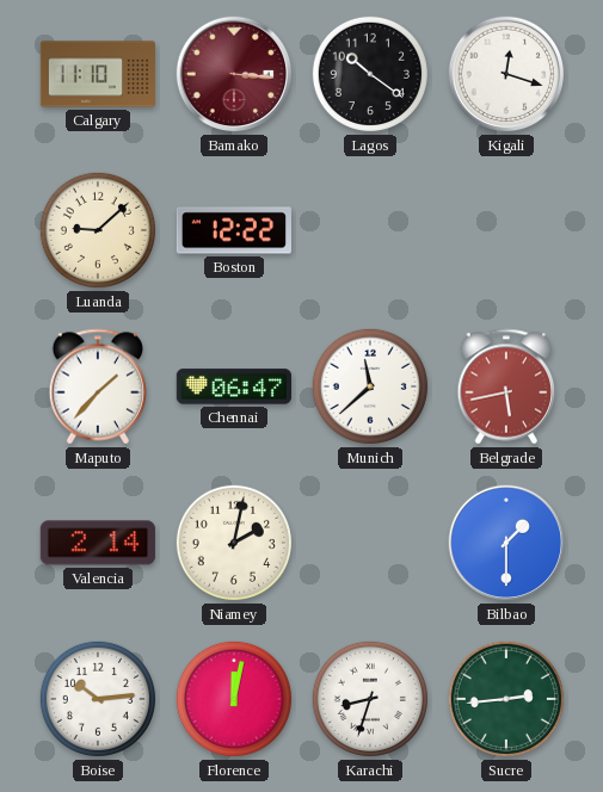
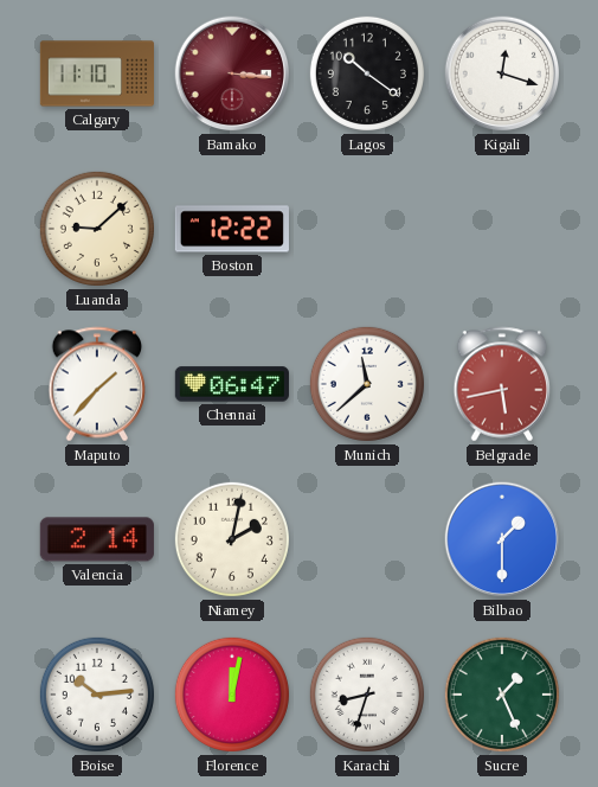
Sucre: 2:44 -> 1:26
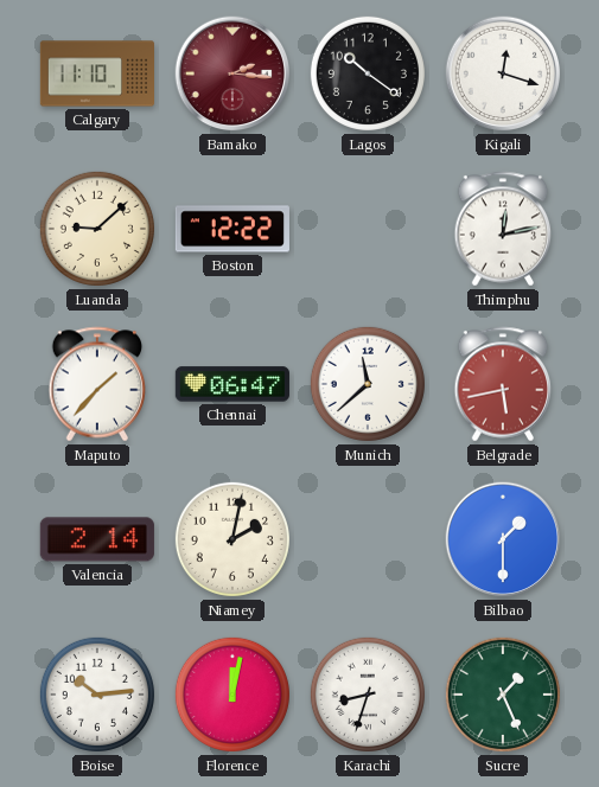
Bamako: 3:16 -> 2:16
Thimphu: none -> 12:13
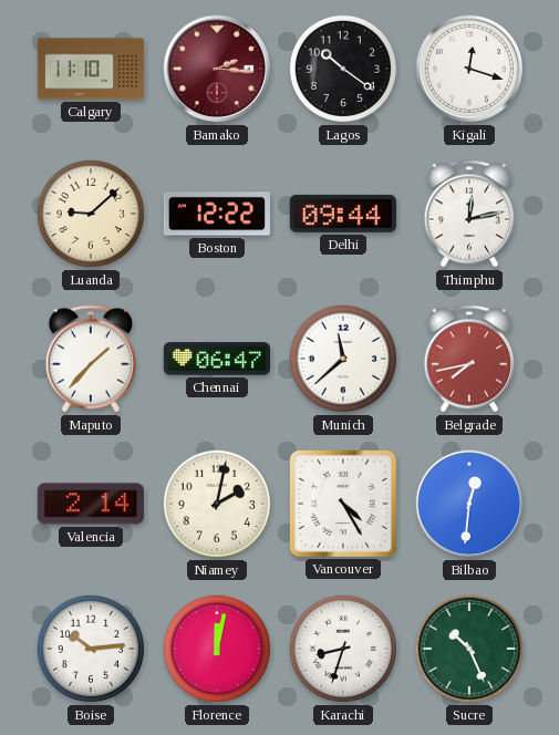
Delhi: none -> 09:44
Belgrade: 5:43 -> 7:43
Vancouver: none -> 4:25
Bilbao: 1:30 -> 12:31
Sucre: 1:26 -> 10:26
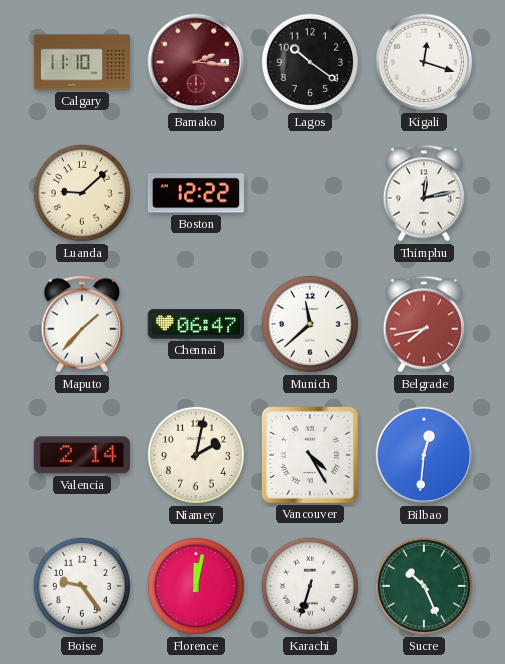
Delhi: 09:44 -> none
Boise: 10:14 -> 9:24
Karachi: 8:33 -> 6:33
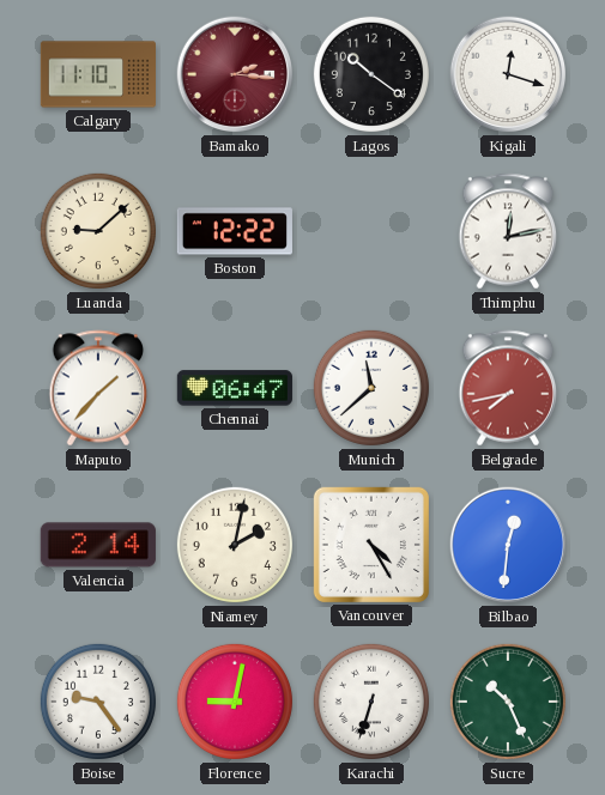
Florence: 12:02 -> 9:02
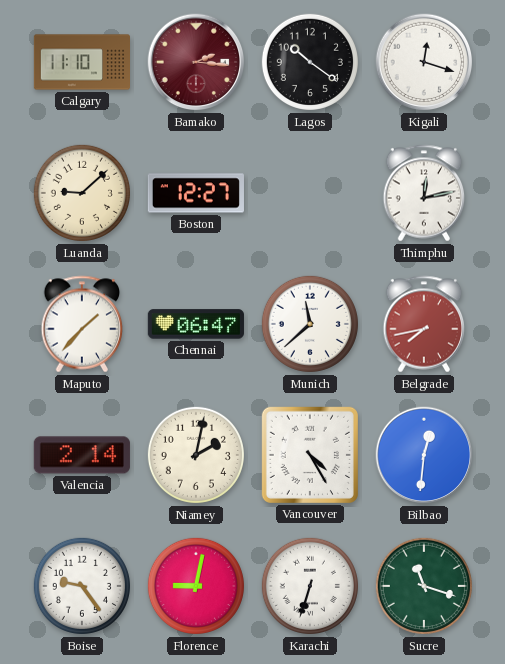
Boston: 12:22 -> 12:27
Sucre: 10:26 -> 11:18
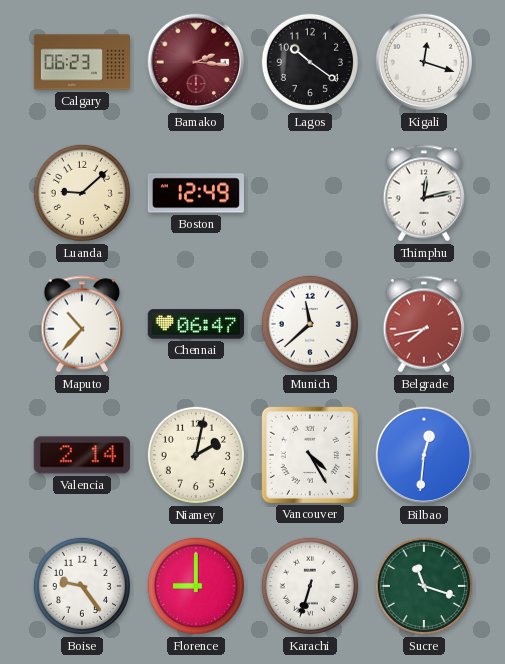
Calgary: 11:10 -> 06:23
Boston: 12:27 -> 12:49
Maputo: 1:37 -> 10:37
Florence: 9:02 -> 9:00
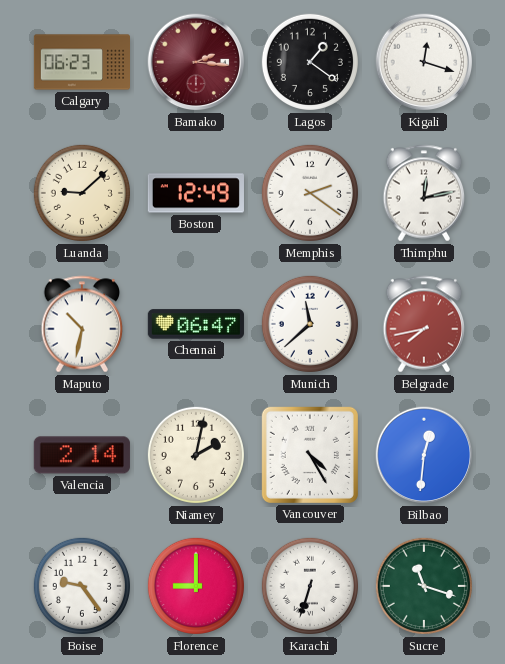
Lagos: 10:21 -> 1:21
Memphis: none -> 2:21
Maputo: 10:37 -> 10:32
